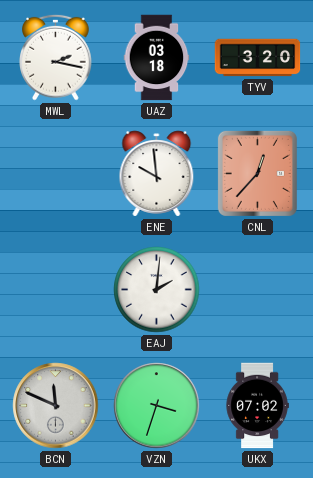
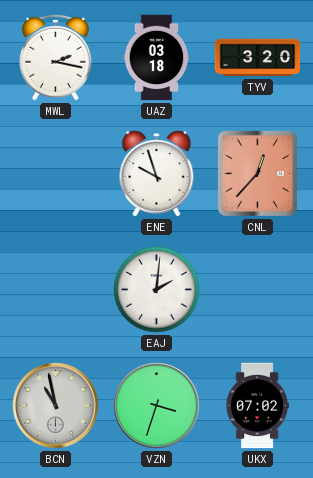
ENE: 9:59 -> 9:57
BCN: 11:49 -> 10:58
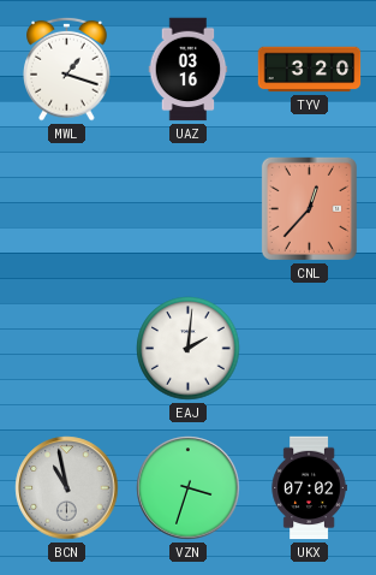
MWL: 2:17 -> 1:18
UAZ: 03:18 -> 03:16
ENE: 9:57 -> none
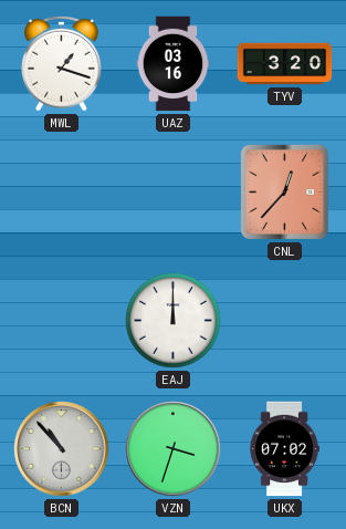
EAJ: 2:01 -> 12:00
BCN: 10:58 -> 10:53
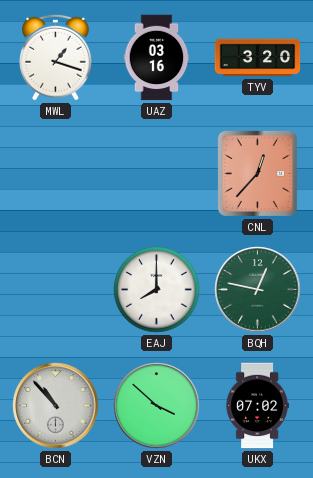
EAJ: 12:00 -> 8:00
BQH: none -> 12:47
VZN: 3:33 -> 3:52
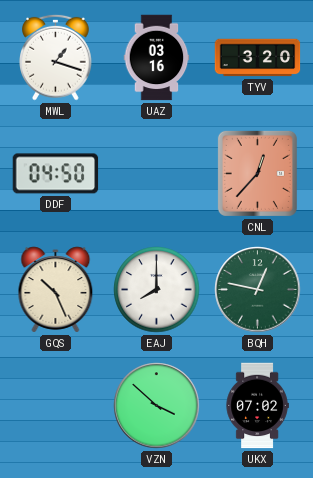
DDF: none -> 04:50
GQS: none -> 10:26
BCN: 10:53 -> none
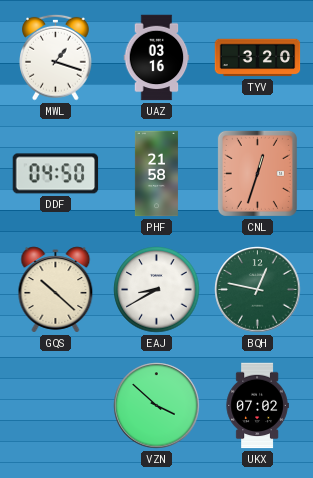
PHF: none -> 21:58
CNL: 12:37 -> 12:33
GQS: 10:26 -> 10:22
EAJ: 8:00 -> 8:40
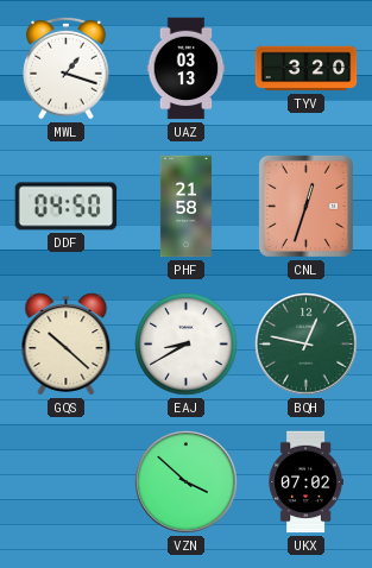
UAZ: 03:16 -> 03:13
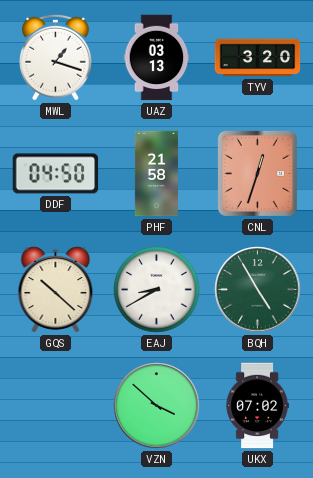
BQH: 12:47 -> 4:55
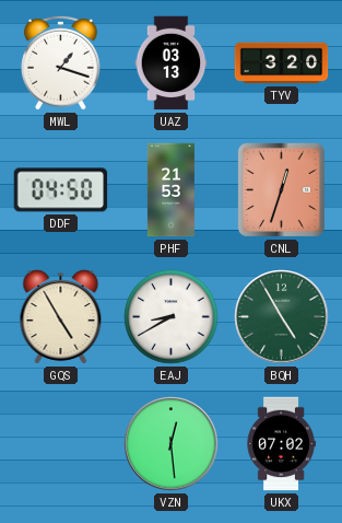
PHF: 21:58 -> 21:53
GQS: 10:22 -> 4:55
VZN: 3:52 -> 12:29
